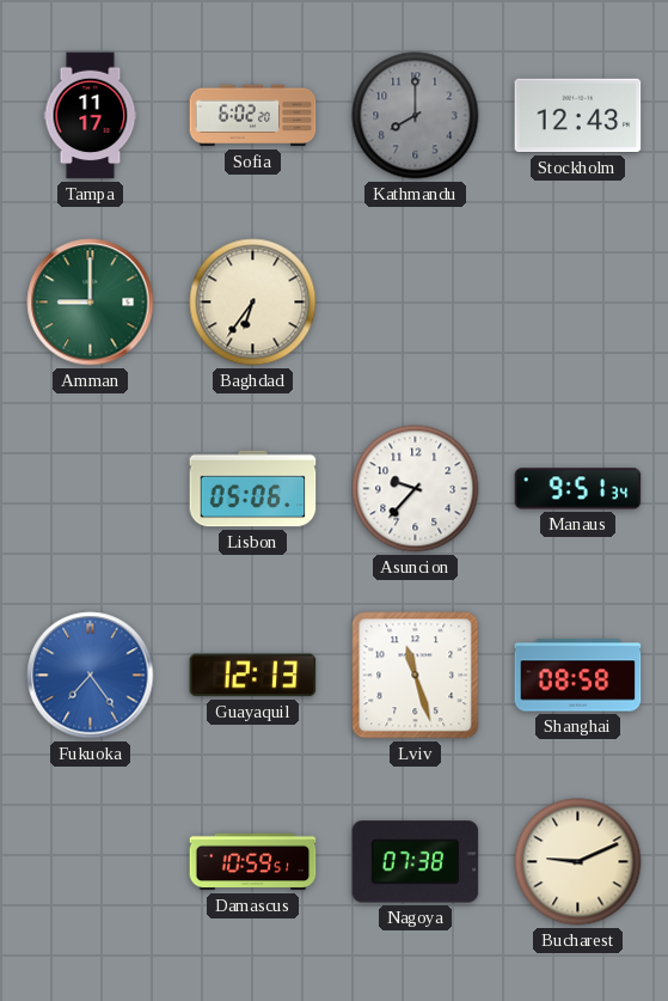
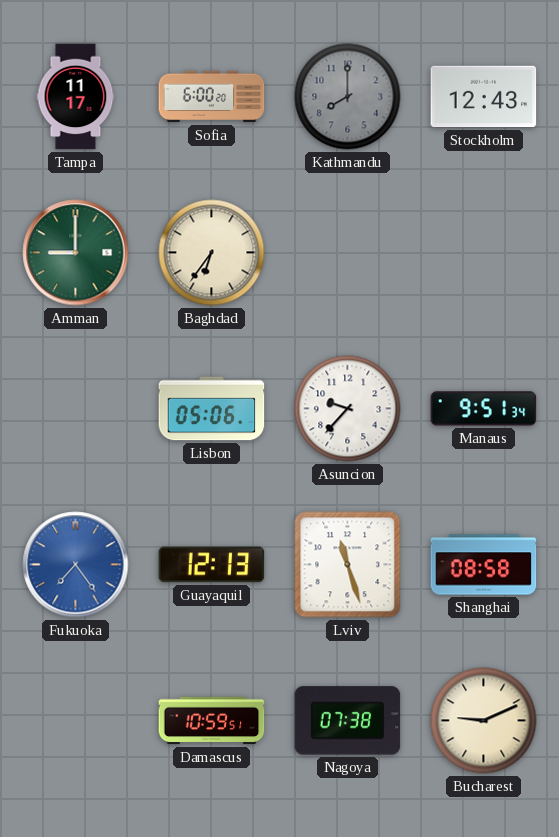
Sofia: 6:02 -> 6:00
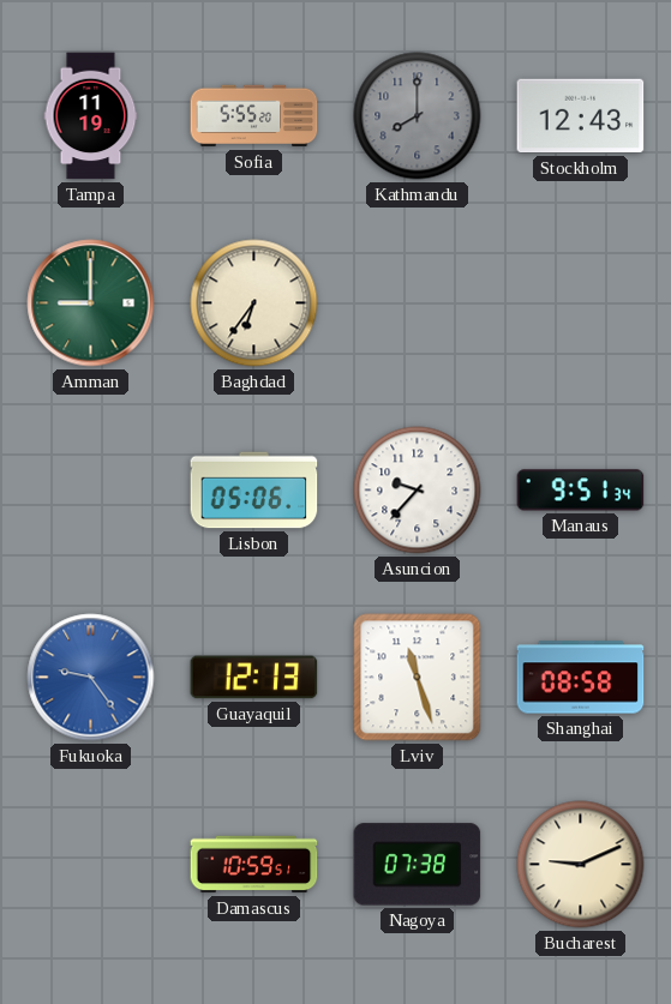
Tampa: 11:17 -> 11:19
Sofia: 6:00 -> 5:55
Fukuoka: 7:24 -> 9:24
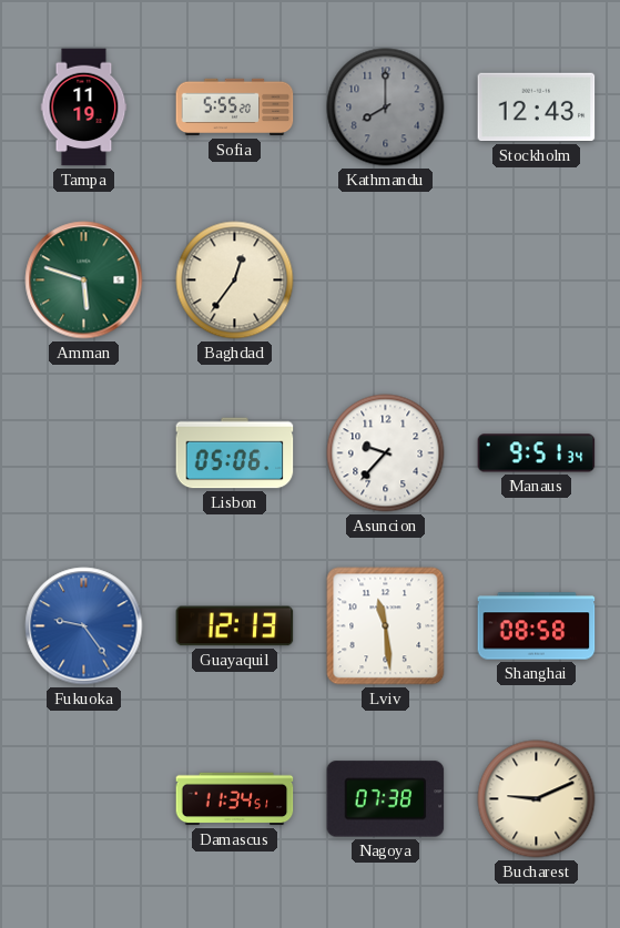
Amman: 9:00 -> 5:48
Baghdad: 6:36 -> 12:36
Lviv: 11:27 -> 11:29
Damascus: 10:59 -> 11:34
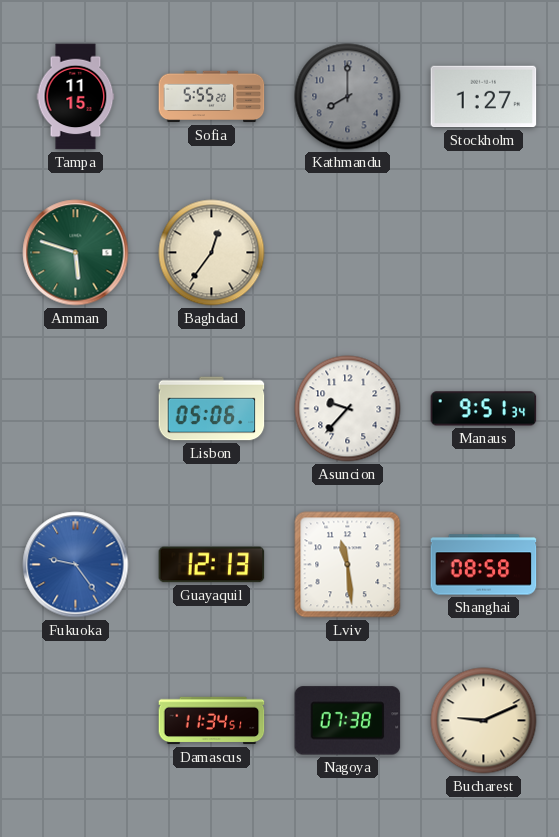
Tampa: 11:19 -> 11:15
Stockholm: 12:43 -> 1:27
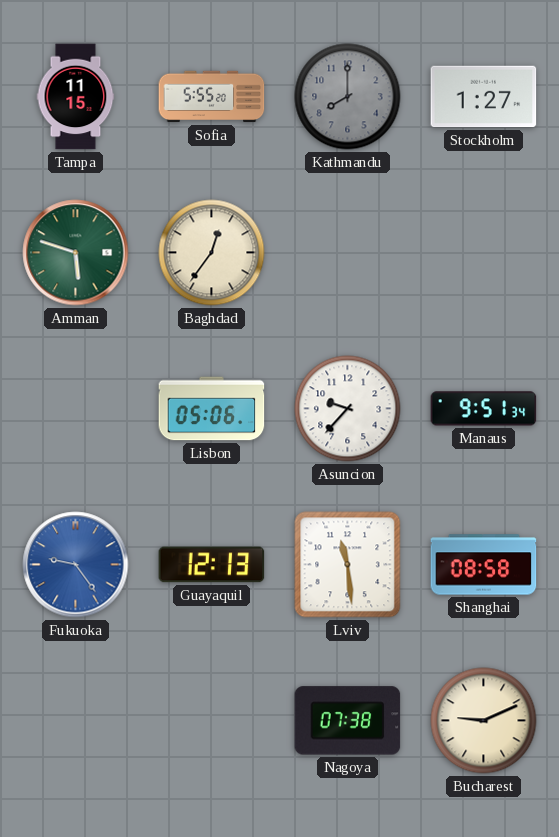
Damascus: 11:34 -> none
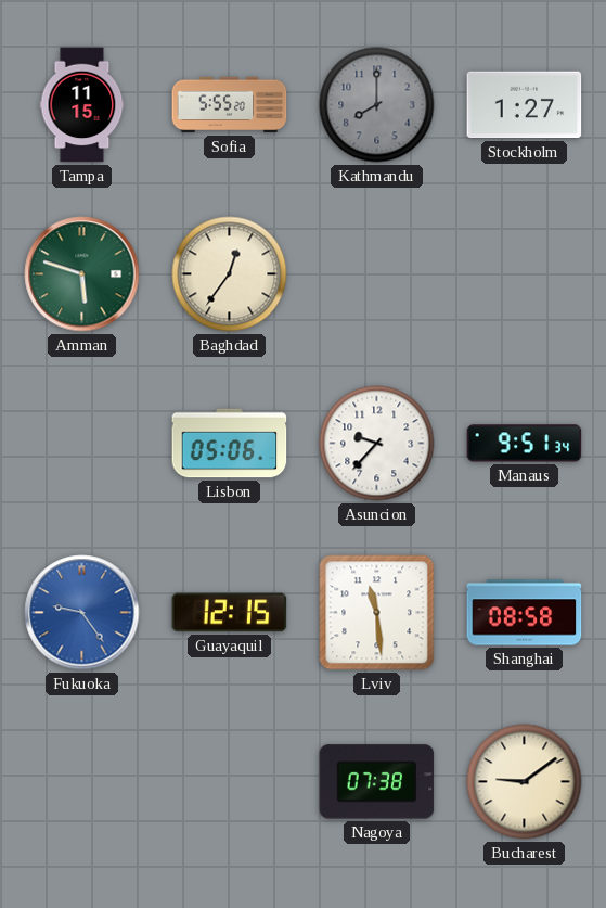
Guayaquil: 12:13 -> 12:15
Bucharest: 9:11 -> 9:09
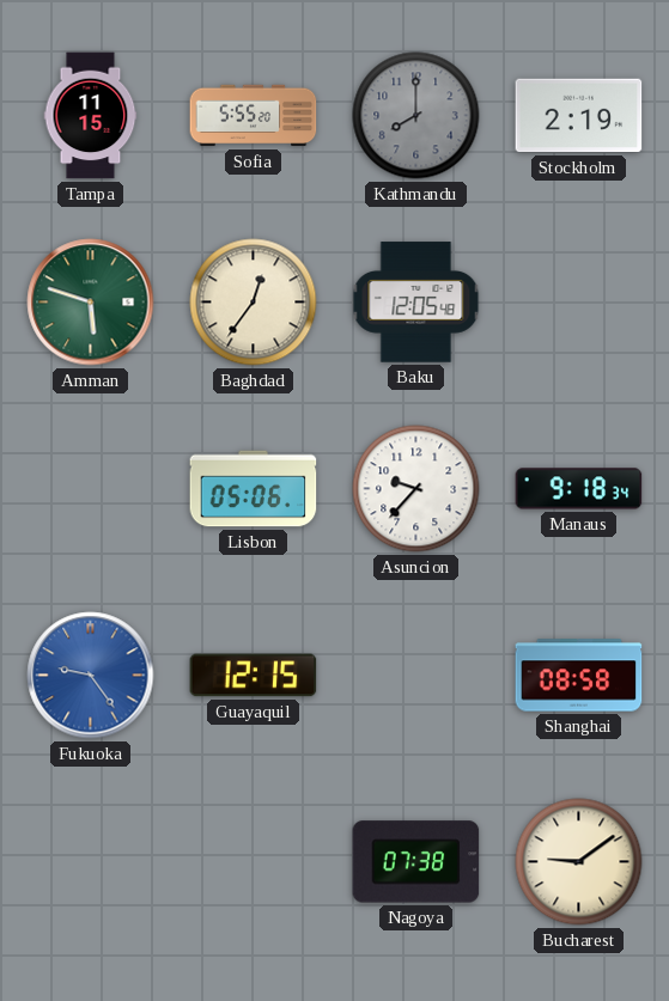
Stockholm: 1:27 -> 2:19
Baku: none -> 12:05
Manaus: 9:51 -> 9:18
Lviv: 11:29 -> none
